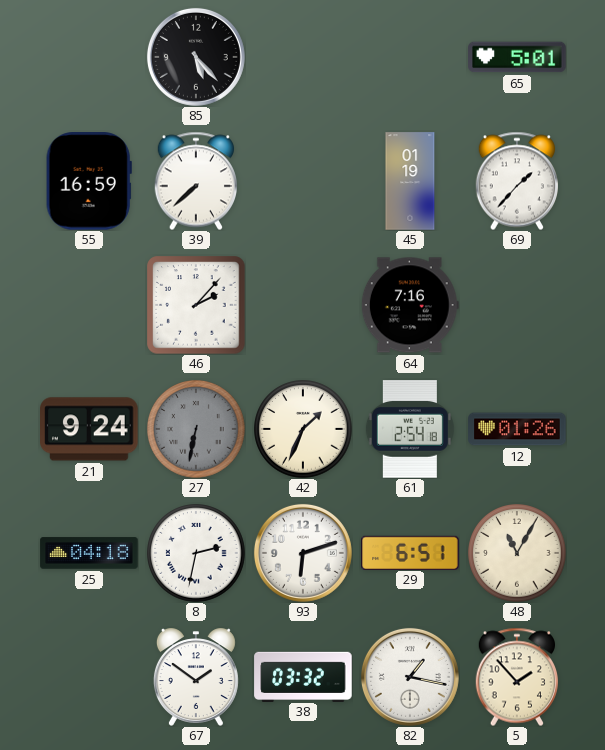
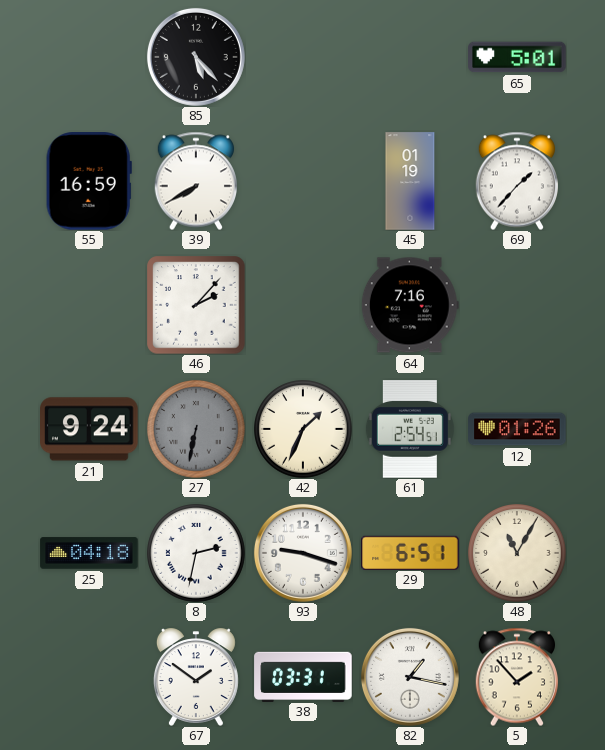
39: 7:38 -> 7:40
61: 2:54:18 -> 2:54:51
93: 6:12 -> 9:18
38: 03:32 -> 03:31
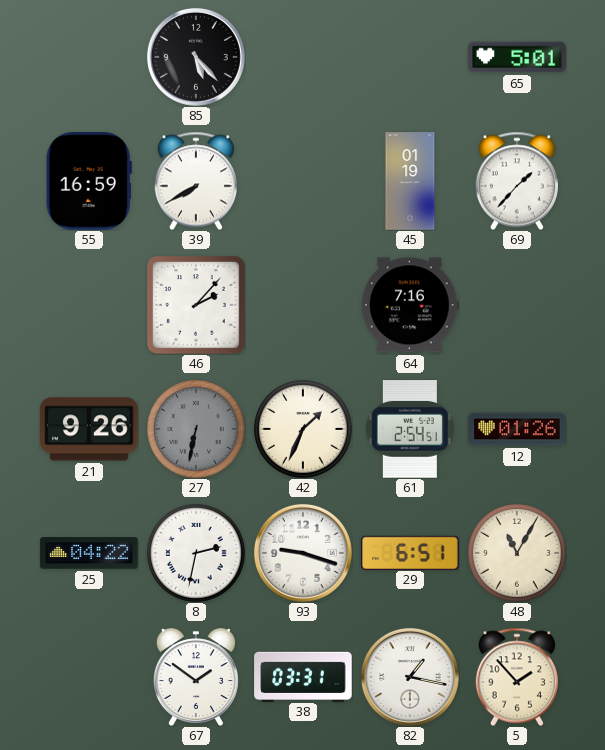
21: 9:24 -> 9:26
25: 04:18 -> 04:22
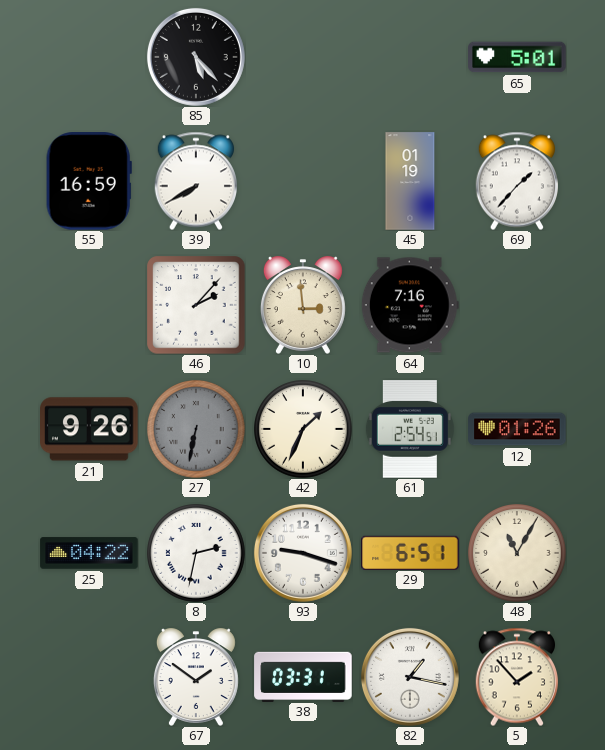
10: none -> 2:59
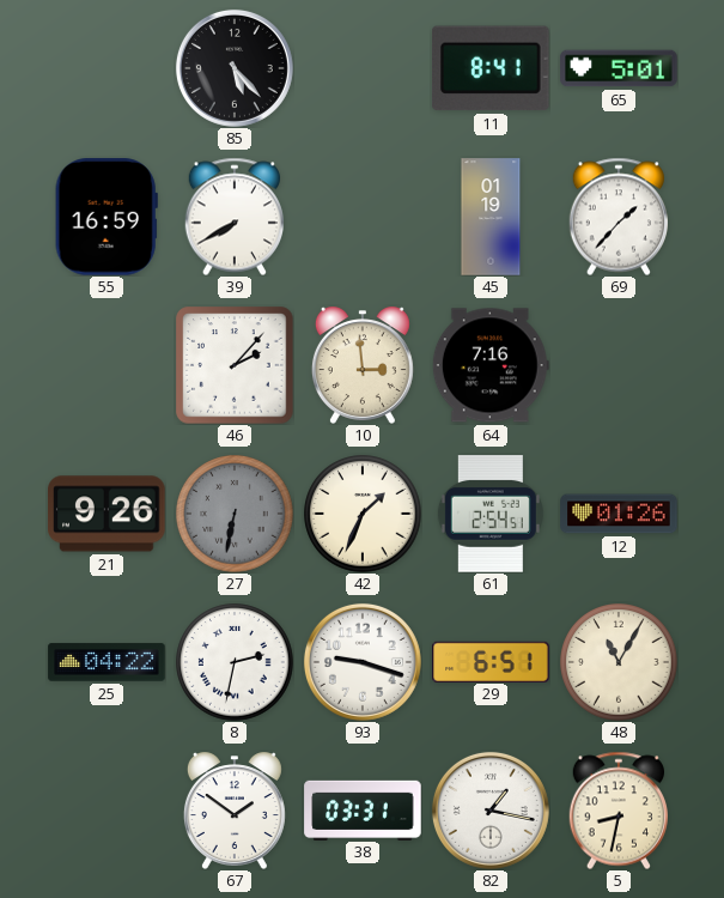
11: none -> 8:41
5: 1:53 -> 8:32
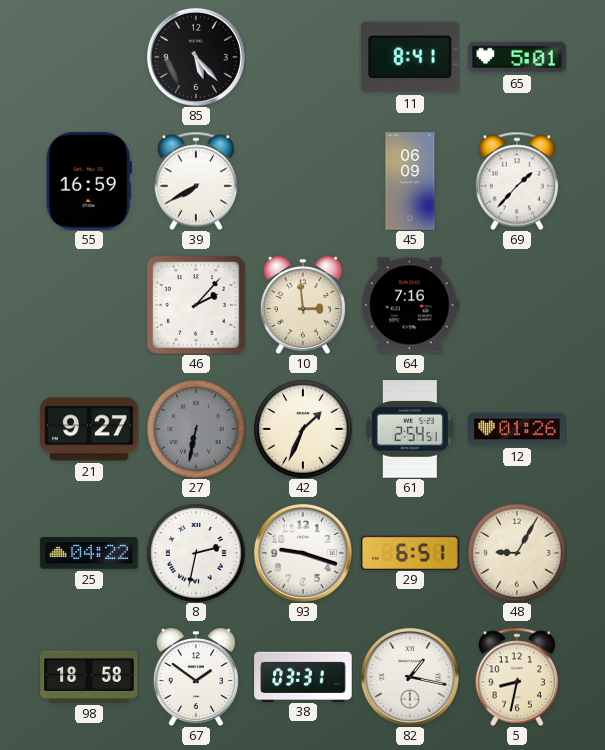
45: 01:19 -> 06:09
21: 9:26 -> 9:27
48: 11:05 -> 9:05
98: none -> 18:58
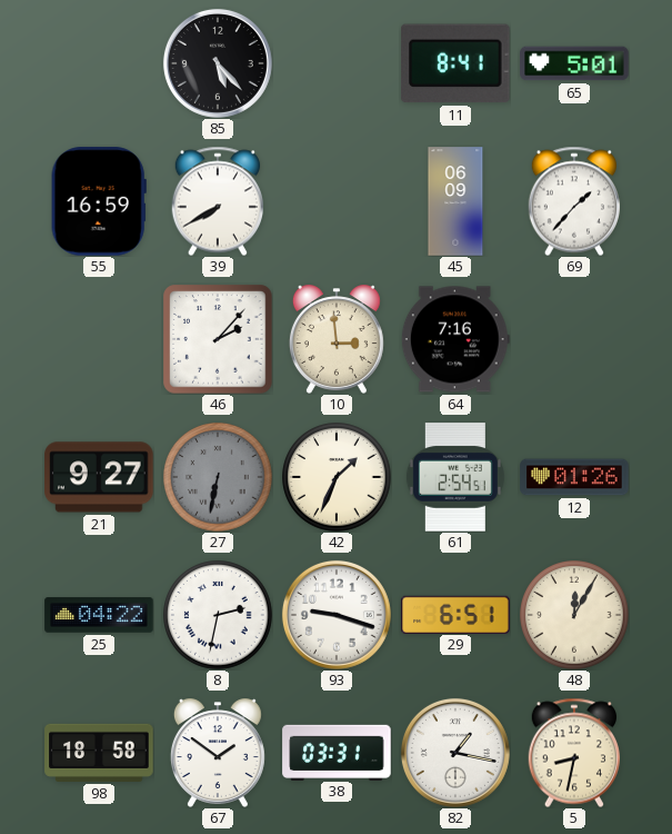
48: 9:05 -> 12:05
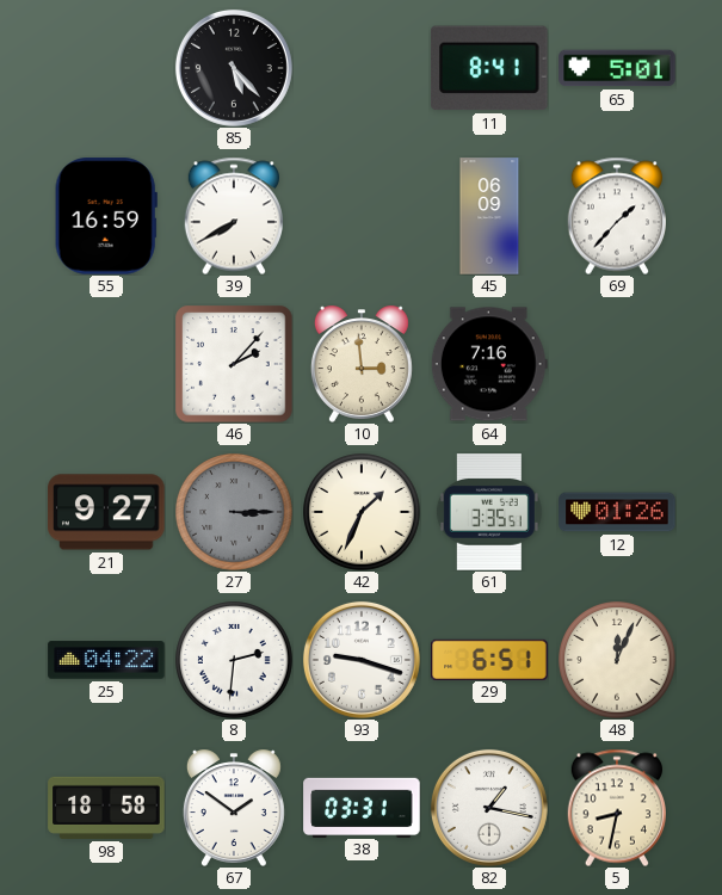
27: 6:32 -> 3:15
61: 2:54 -> 3:35
8: 2:32 -> 2:31
48: 12:05 -> 12:04
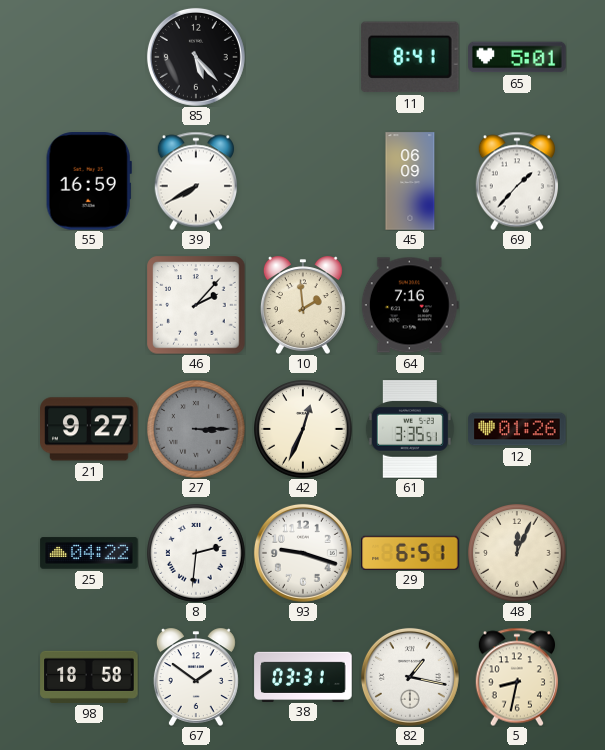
10: 2:59 -> 1:59
42: 1:34 -> 12:34
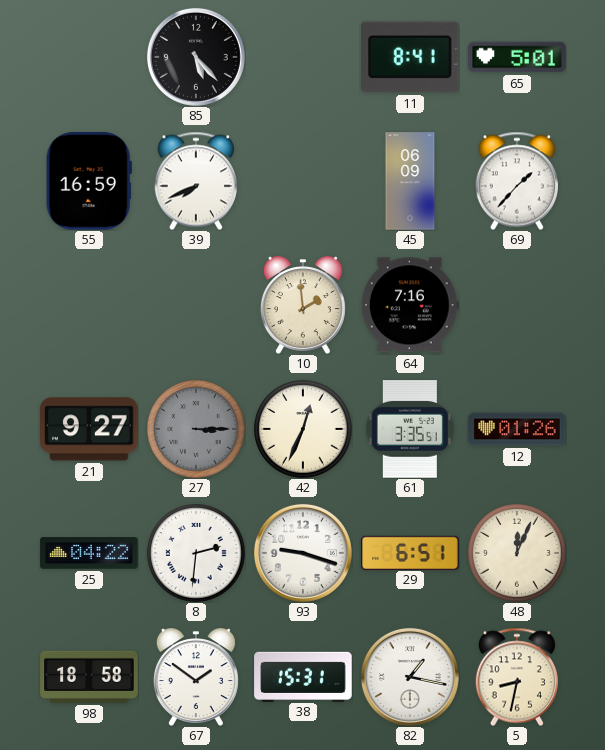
39: 7:40 -> 7:41
46: 2:07 -> none
38: 03:31 -> 15:31
